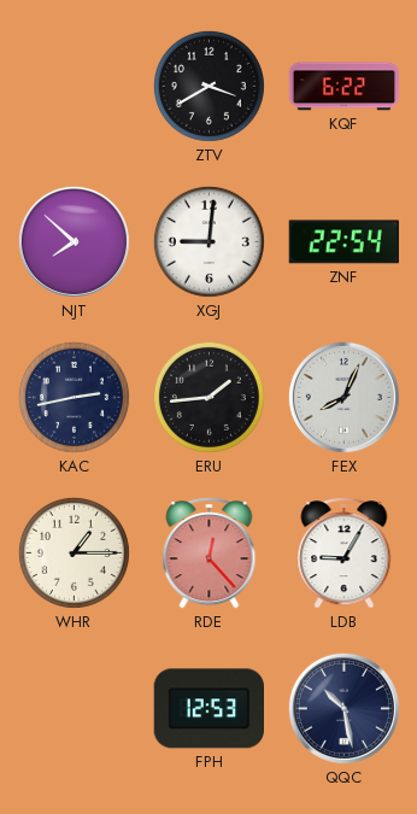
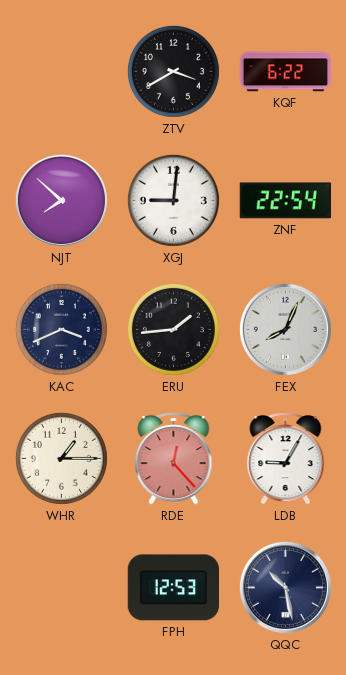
KAC: 2:43 -> 3:41
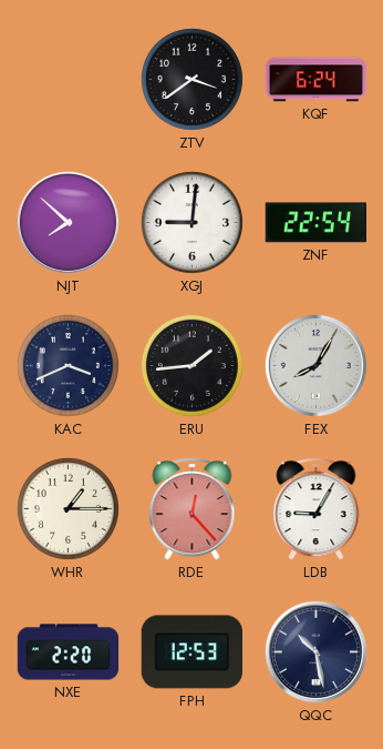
ZTV: 3:40 -> 3:39
KQF: 6:22 -> 6:24
FEX: 8:04 -> 8:05
NXE: none -> 2:20
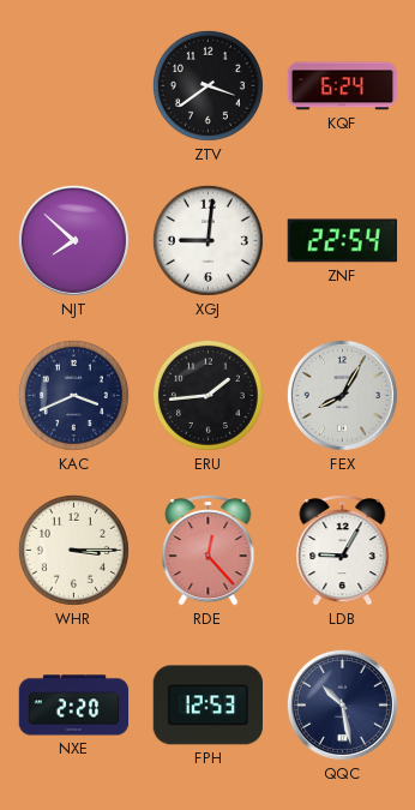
WHR: 1:15 -> 3:15
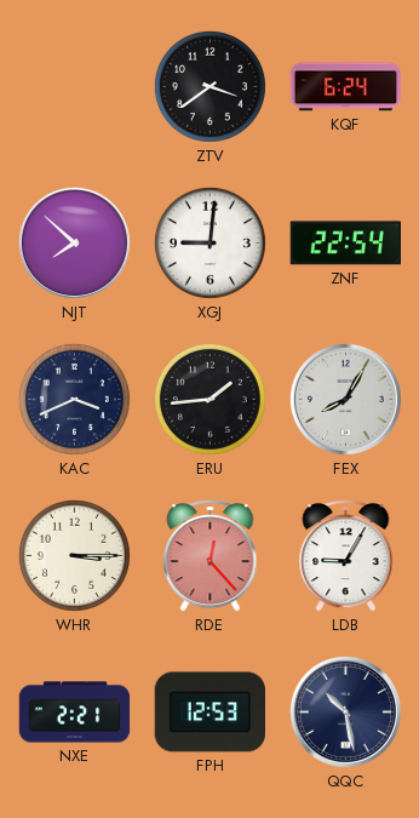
NXE: 2:20 -> 2:21
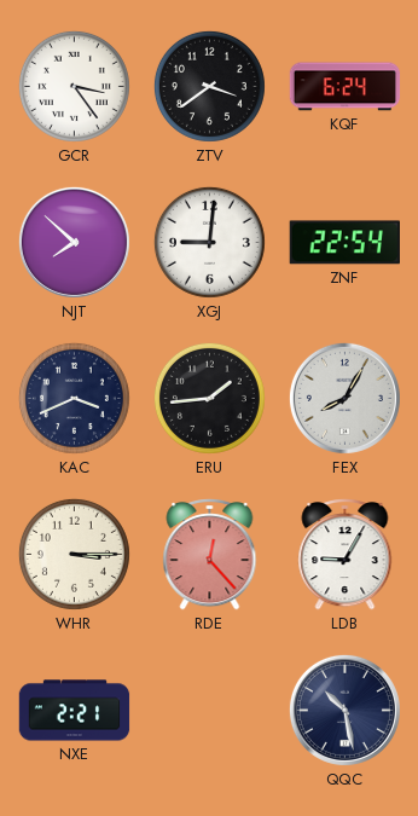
GCR: none -> 3:24
FPH: 12:53 -> none
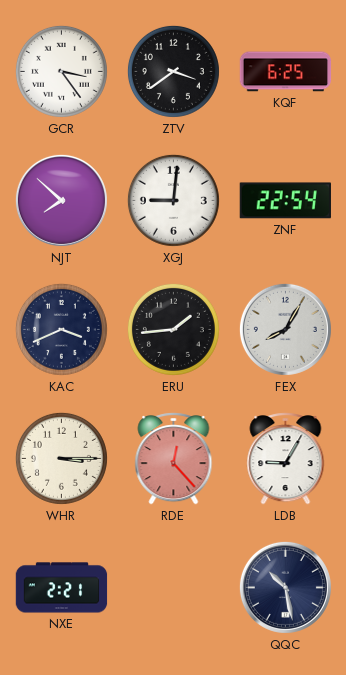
KQF: 6:24 -> 6:25
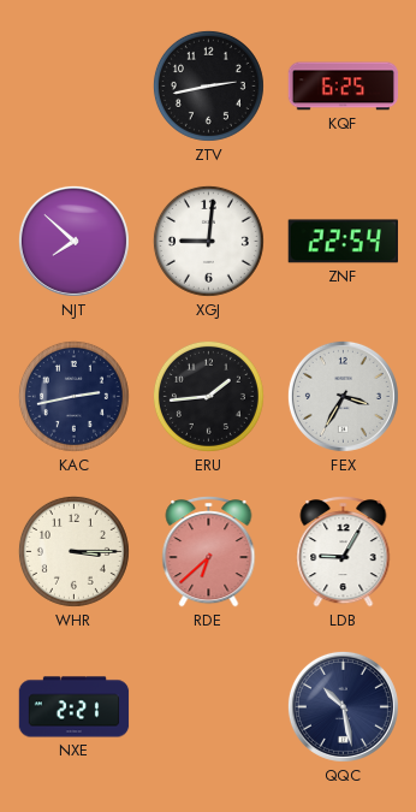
GCR: 3:24 -> none
ZTV: 3:39 -> 2:43
KAC: 3:41 -> 2:43
FEX: 8:05 -> 3:35
RDE: 12:23 -> 6:38
